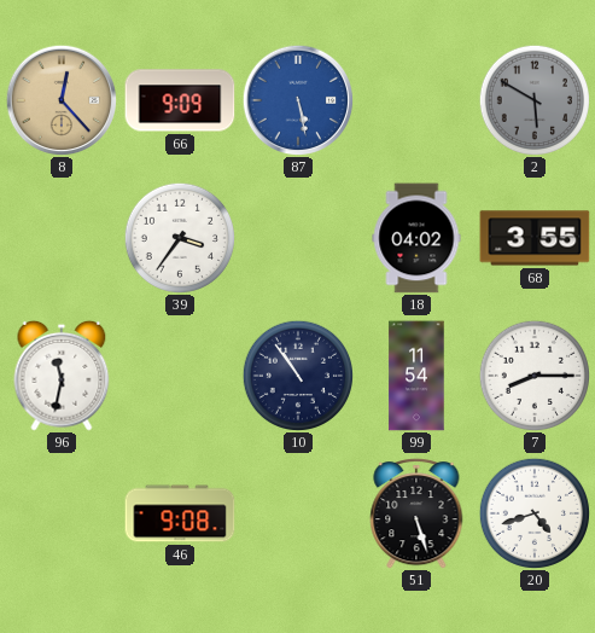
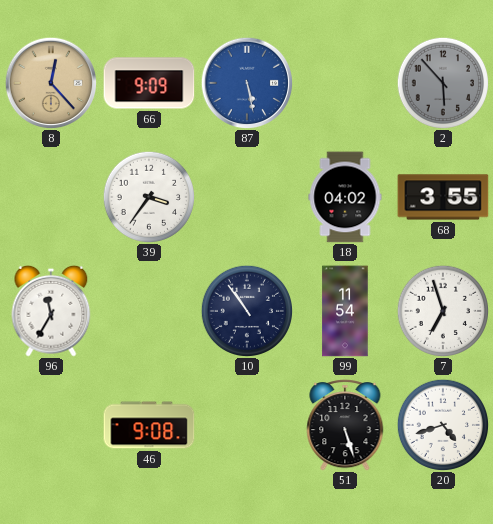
2: 5:50 -> 5:53
96: 11:32 -> 11:35
7: 8:15 -> 6:57
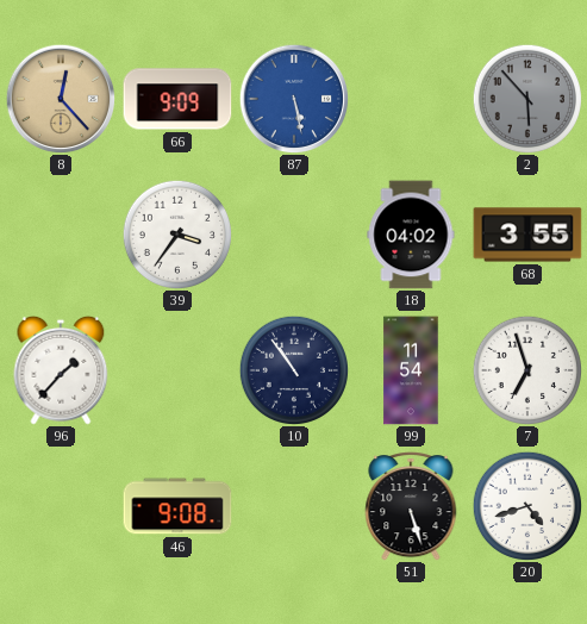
96: 11:35 -> 1:37
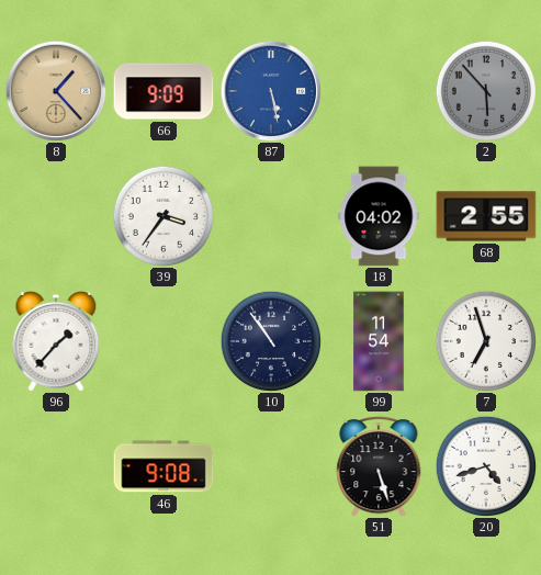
8: 12:23 -> 1:23
68: 3:55 -> 2:55
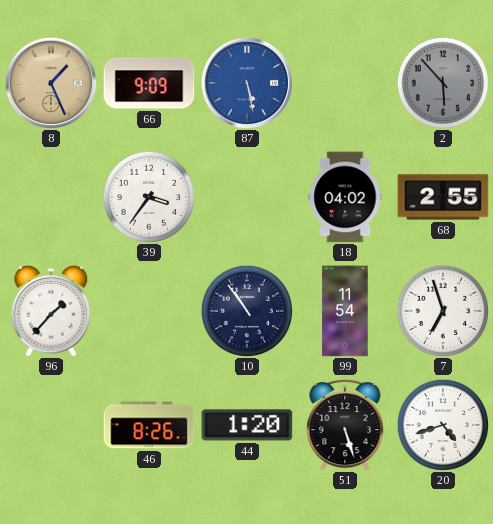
8: 1:23 -> 1:26
46: 9:08 -> 8:26
44: none -> 1:20
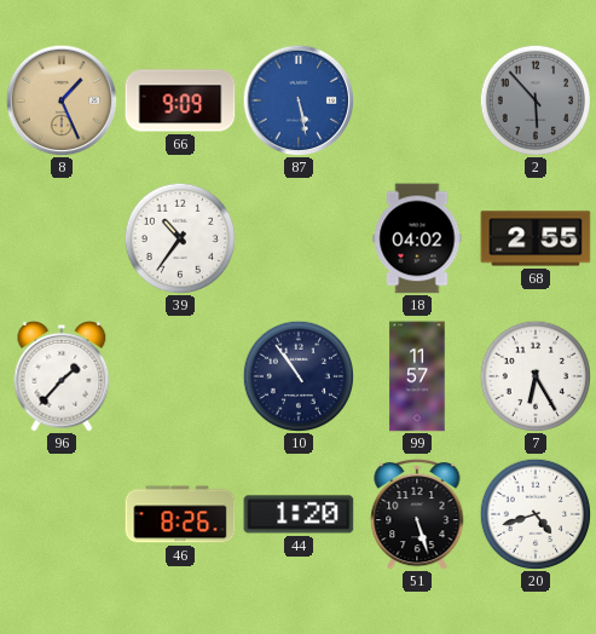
39: 3:36 -> 10:36
99: 11:54 -> 11:57
7: 6:57 -> 6:25
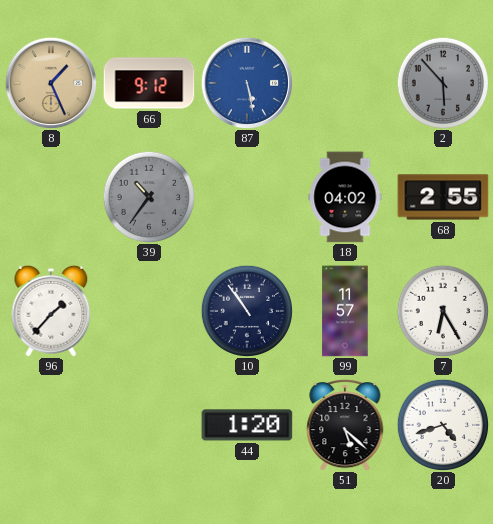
66: 9:09 -> 9:12
39 dial: white -> grey
46: 8:26 -> none
51: 5:27 -> 5:22
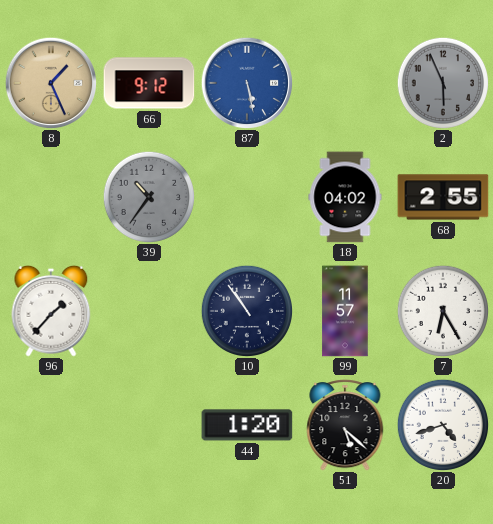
2: 5:53 -> 5:56
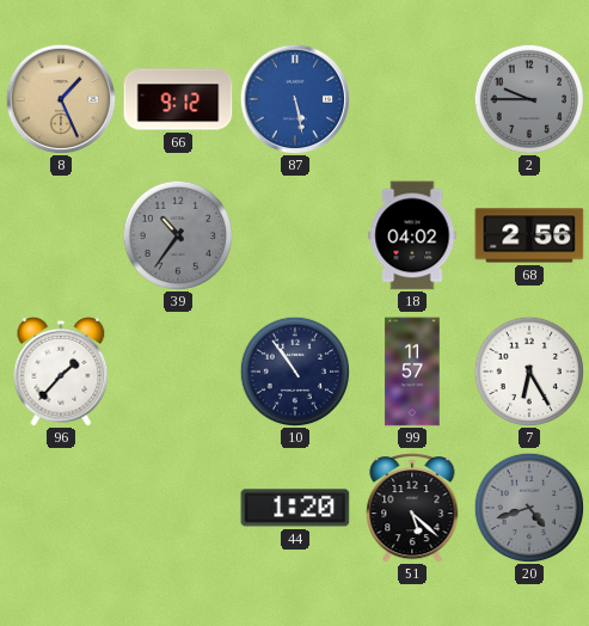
2: 5:56 -> 9:45
68: 2:55 -> 2:56
20 dial: white -> grey
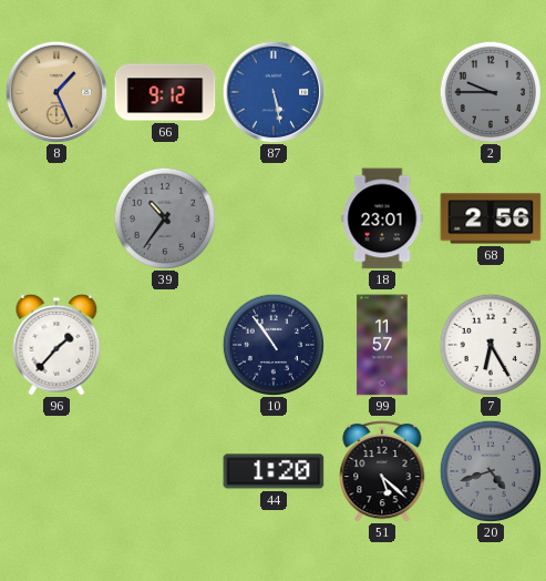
18: 04:02 -> 23:01
